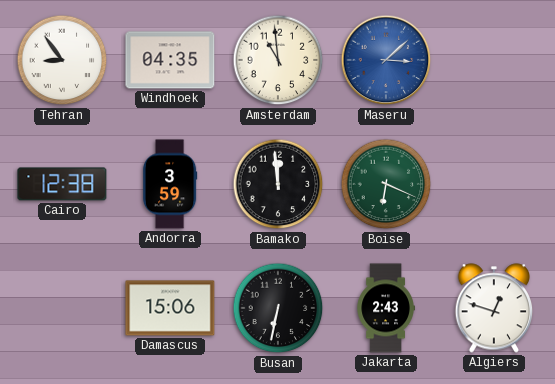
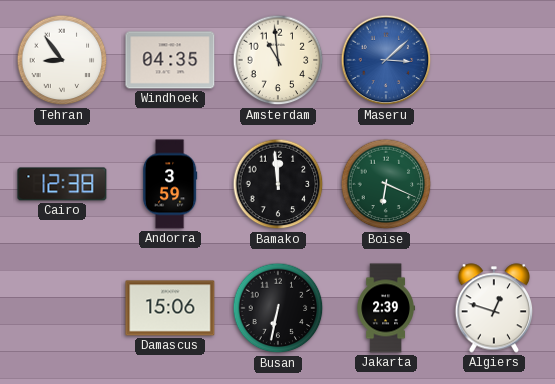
Jakarta: 2:43 -> 2:39
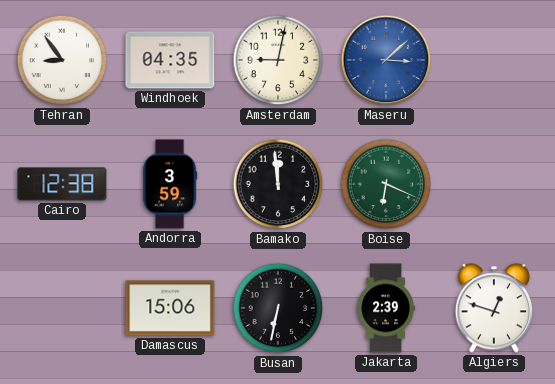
Amsterdam: 10:59 -> 9:02
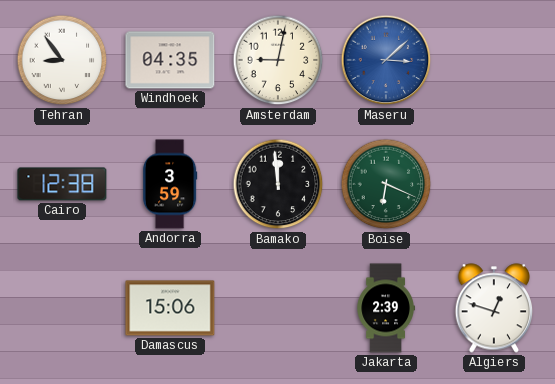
Busan: 6:32 -> none
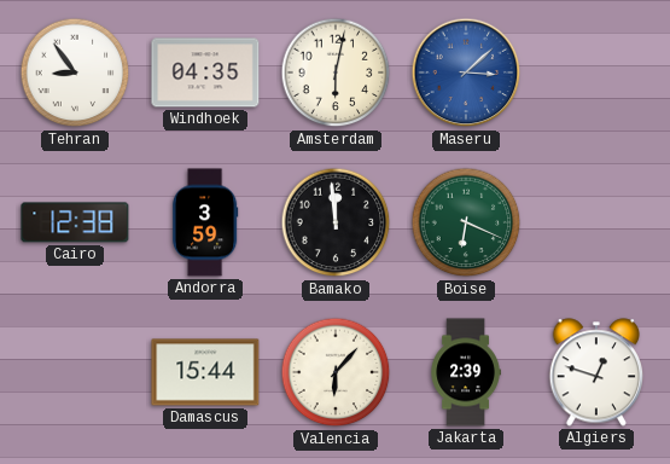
Amsterdam: 9:02 -> 6:02
Damascus: 15:06 -> 15:44
Valencia: none -> 6:07
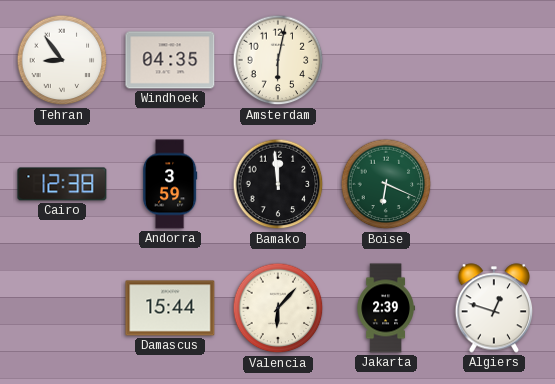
Maseru: 3:08 -> none
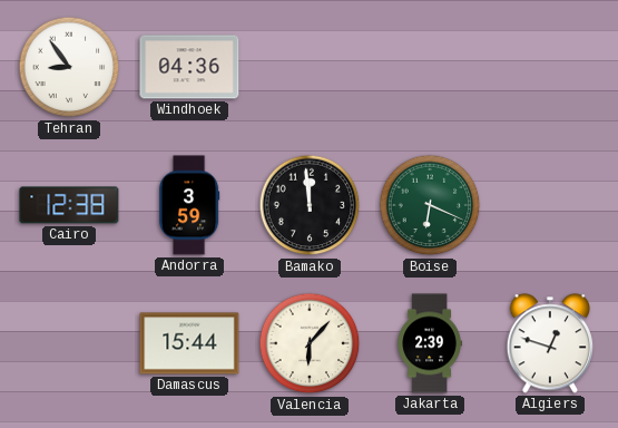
Windhoek: 04:35 -> 04:36
Amsterdam: 6:02 -> none
